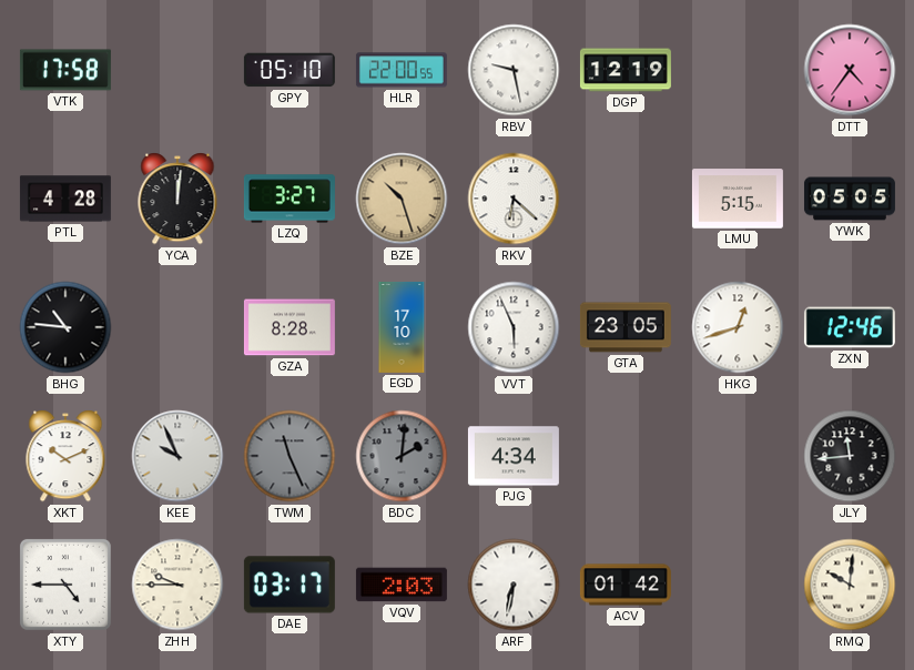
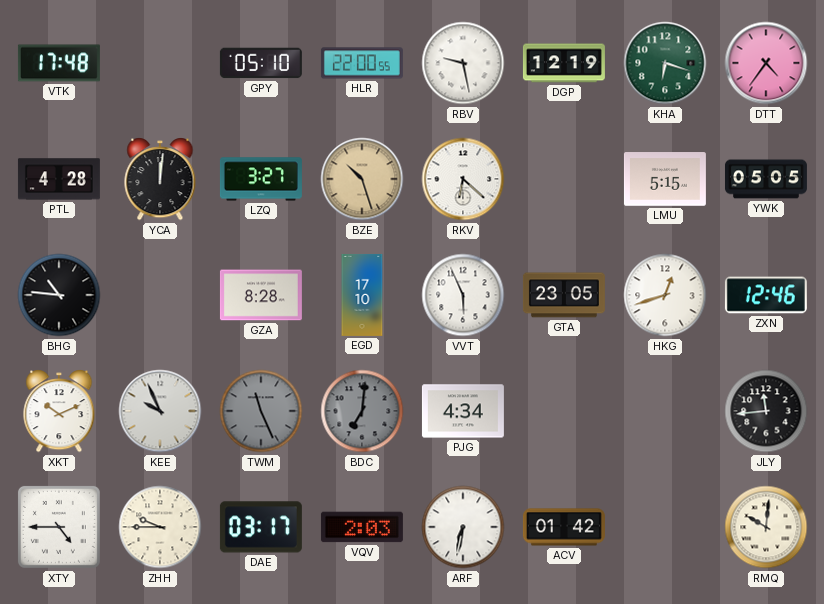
VTK: 17:58 -> 17:48
KHA: none -> 6:18
BDC: 2:01 -> 7:01
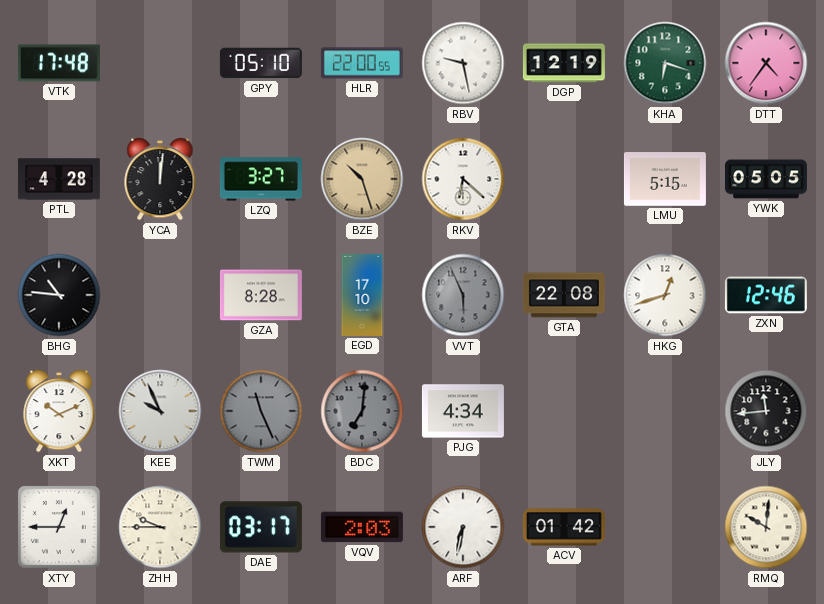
VVT dial: white -> grey
GTA: 23:05 -> 22:08
XTY: 4:45 -> 12:45
